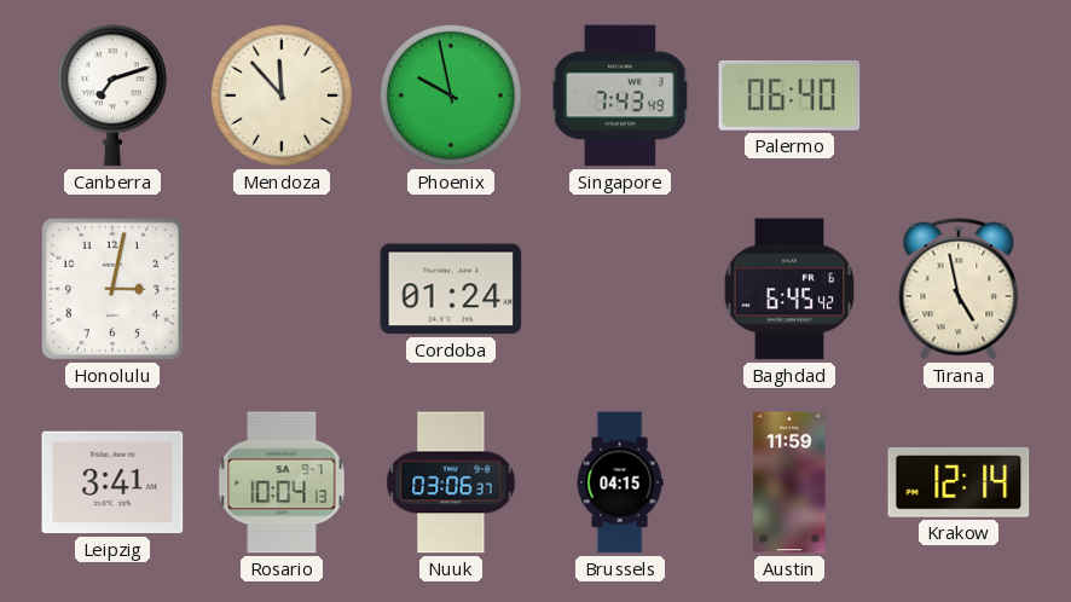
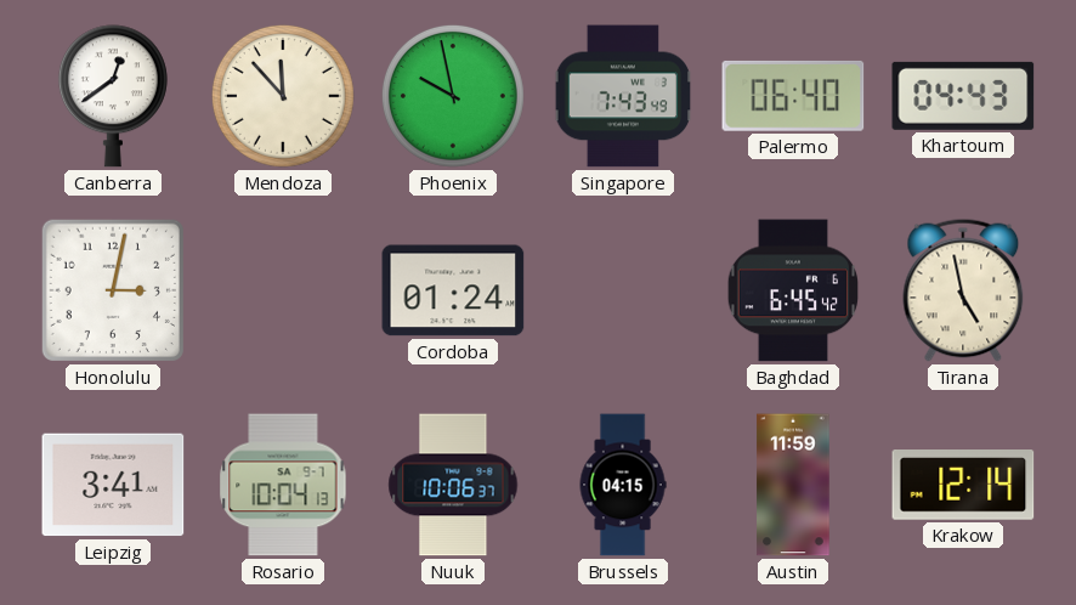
Canberra: 7:12 -> 12:39
Khartoum: none -> 04:43
Nuuk: 03:06 -> 10:06
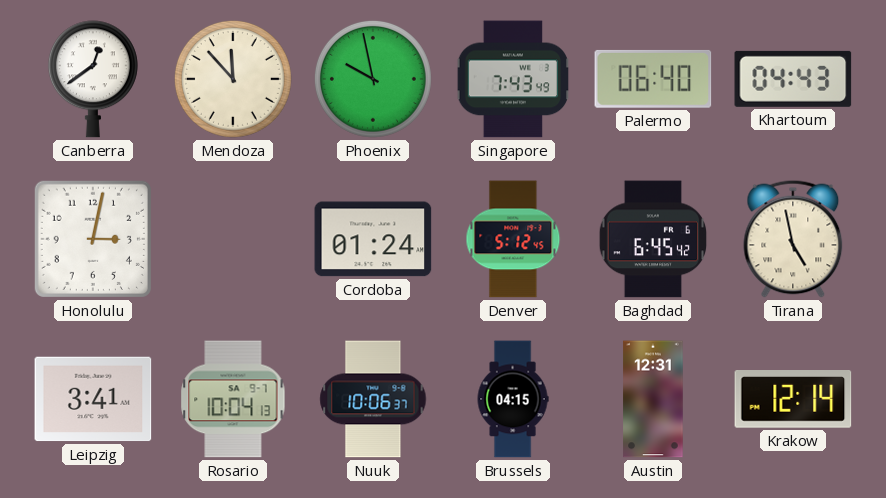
Denver: none -> 5:12
Austin: 11:59 -> 12:31
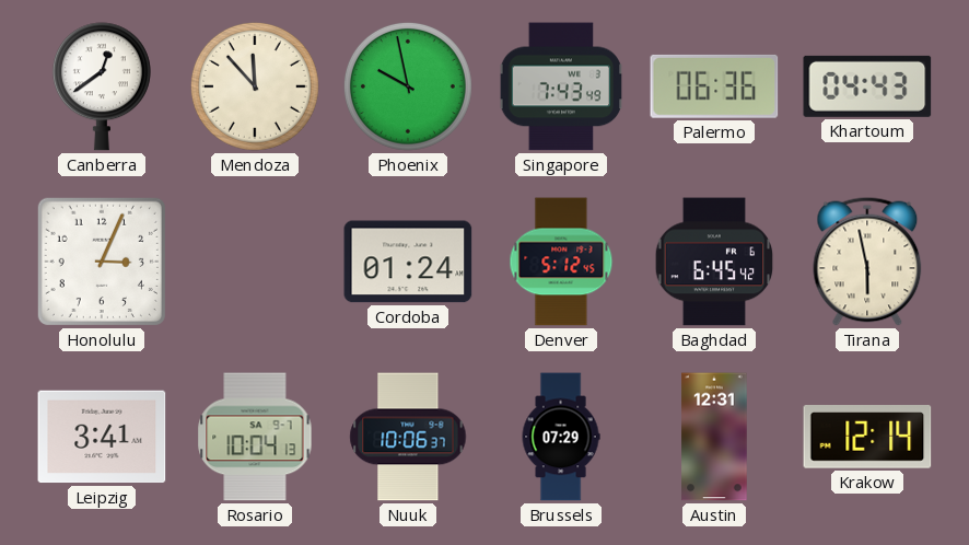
Palermo: 06:40 -> 06:36
Honolulu: 3:02 -> 3:04
Tirana: 4:58 -> 5:58
Brussels: 04:15 -> 07:29
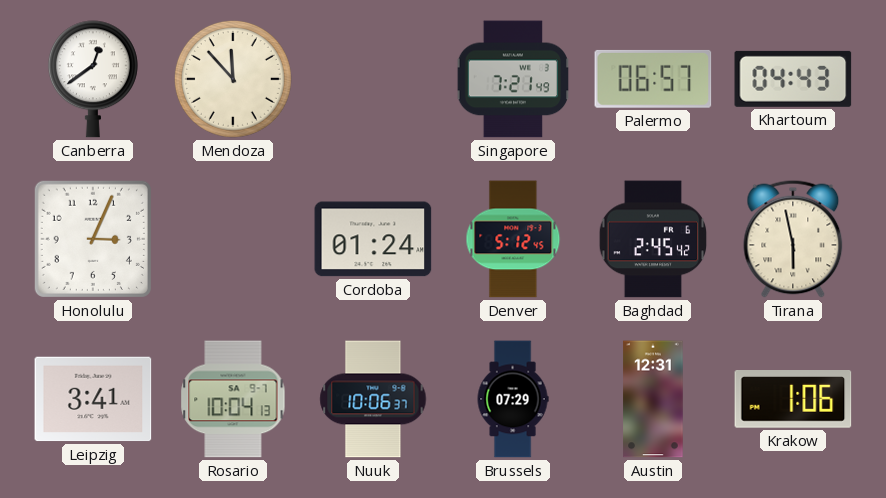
Phoenix: 9:58 -> none
Singapore: 7:43 -> 7:21
Palermo: 06:36 -> 06:57
Baghdad: 6:45 -> 2:45
Krakow: 12:14 -> 1:06
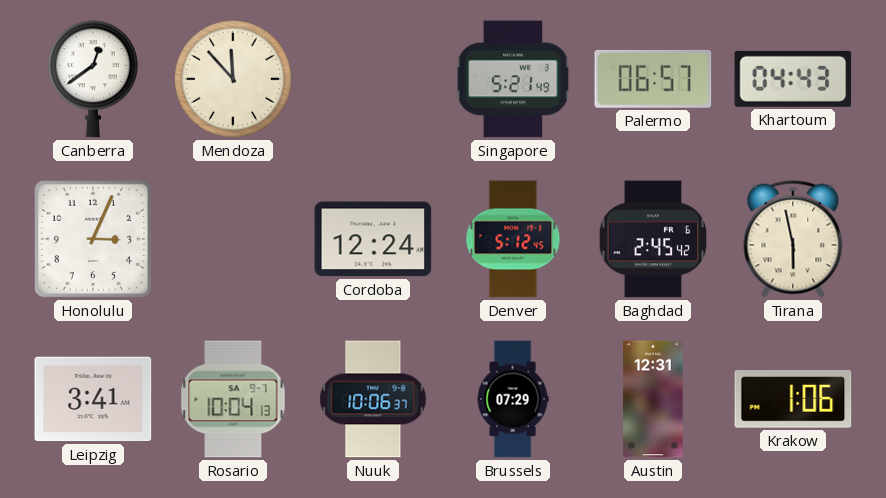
Singapore: 7:21 -> 5:21
Cordoba: 01:24 -> 12:24
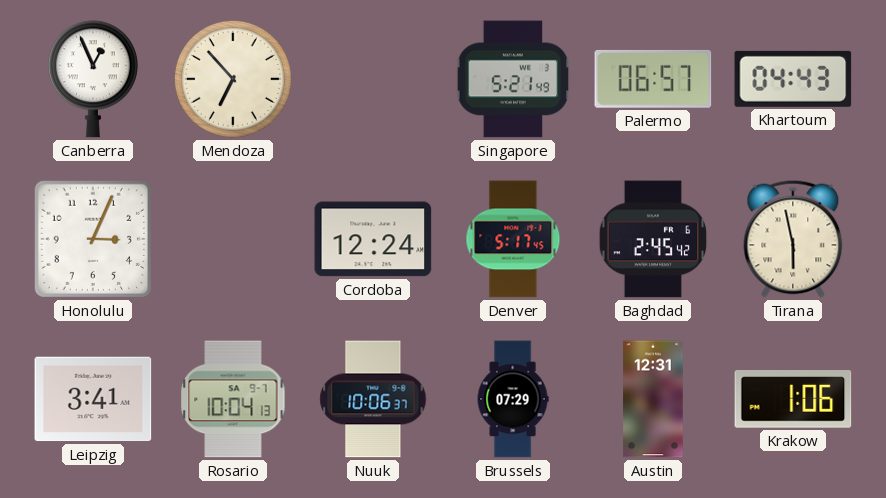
Canberra: 12:39 -> 12:56
Mendoza: 11:53 -> 6:53
Denver: 5:12 -> 5:17
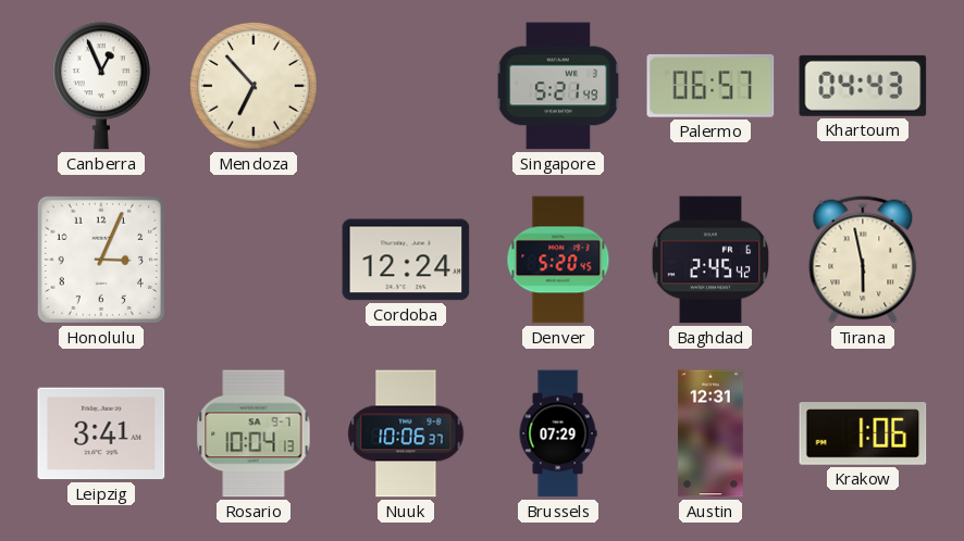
Denver: 5:17 -> 5:20
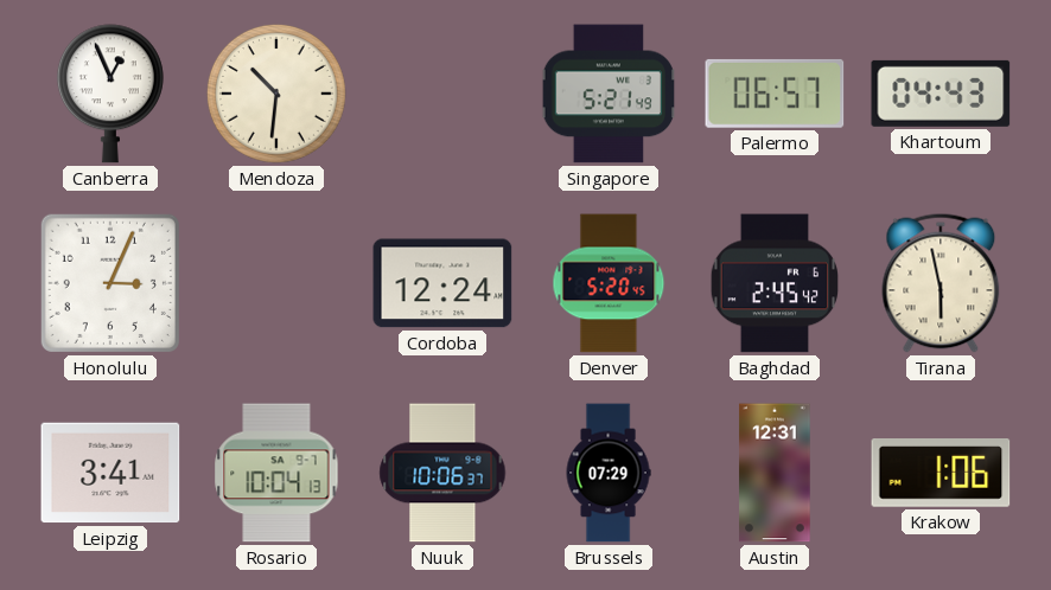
Mendoza: 6:53 -> 10:31
